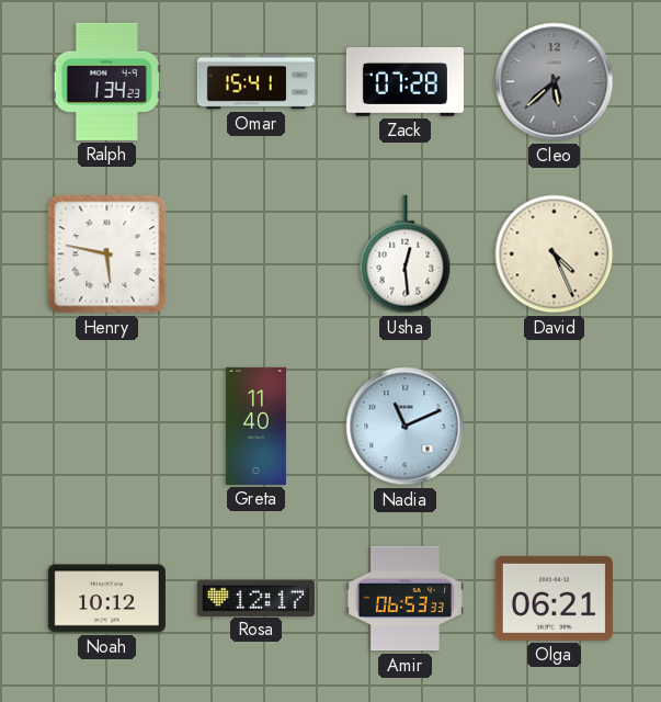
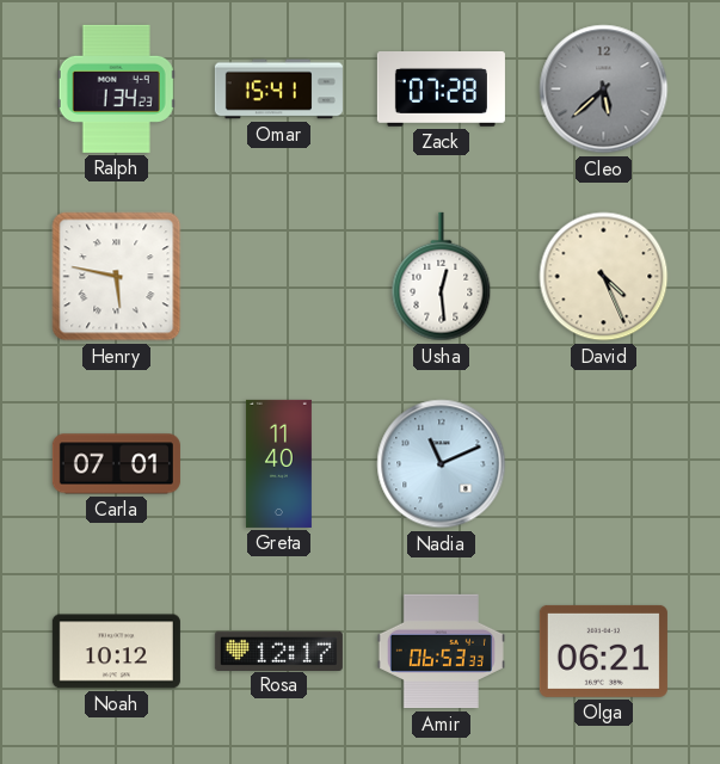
Carla: none -> 07:01
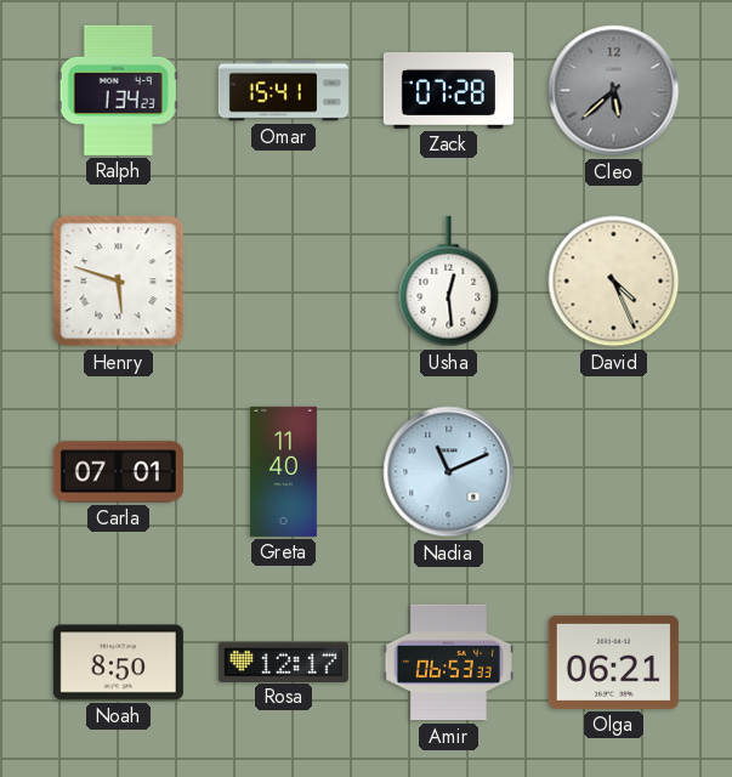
Henry: 5:47 -> 5:48
Noah: 10:12 -> 8:50
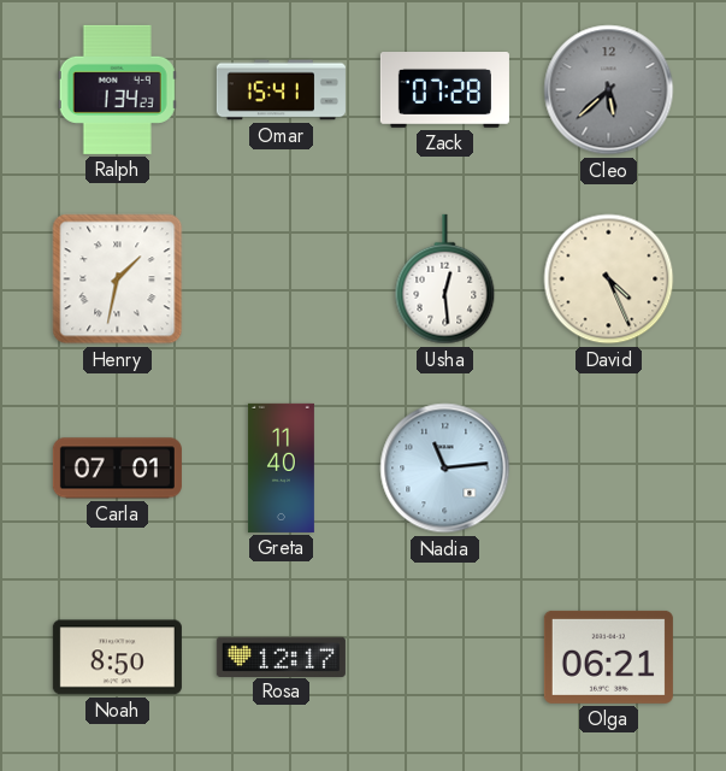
Henry: 5:48 -> 1:32
Nadia: 11:11 -> 11:14
Amir: 06:53 -> none
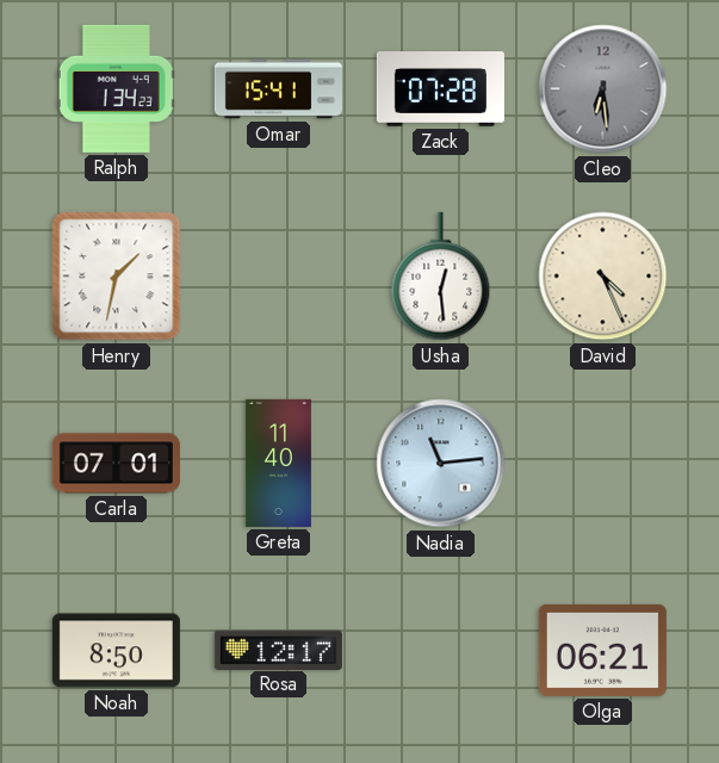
Cleo: 5:38 -> 6:29
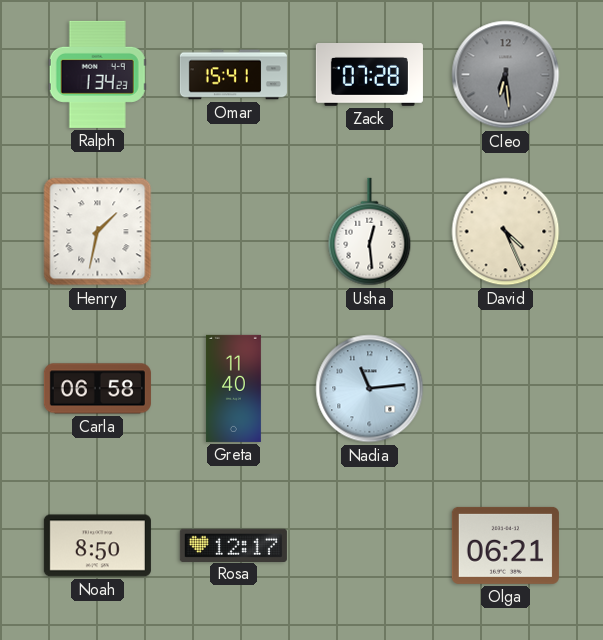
Carla: 07:01 -> 06:58
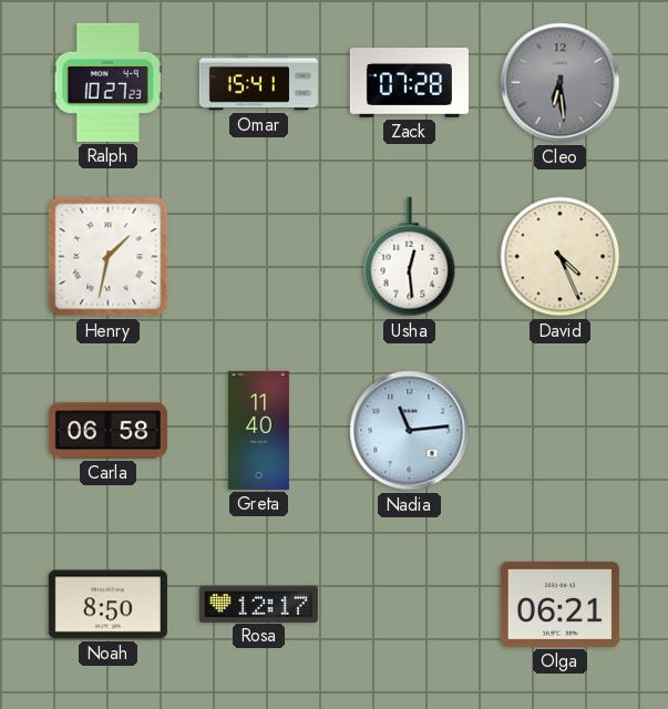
Ralph: 1:34 -> 10:27
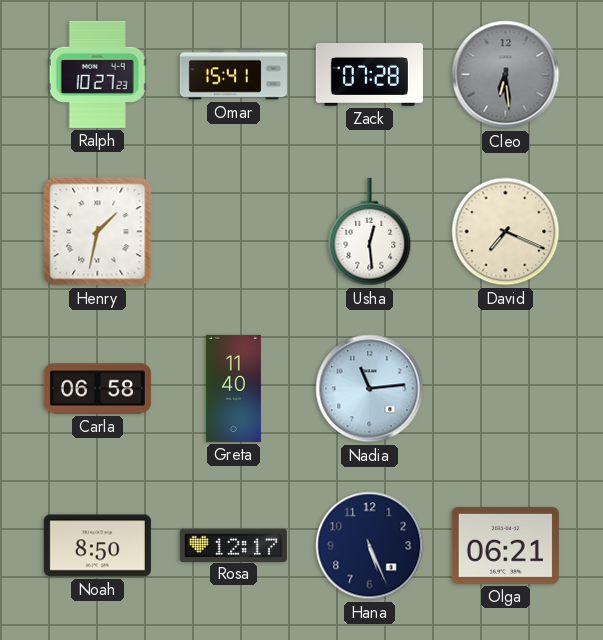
David: 4:26 -> 7:19
Hana: none -> 5:26
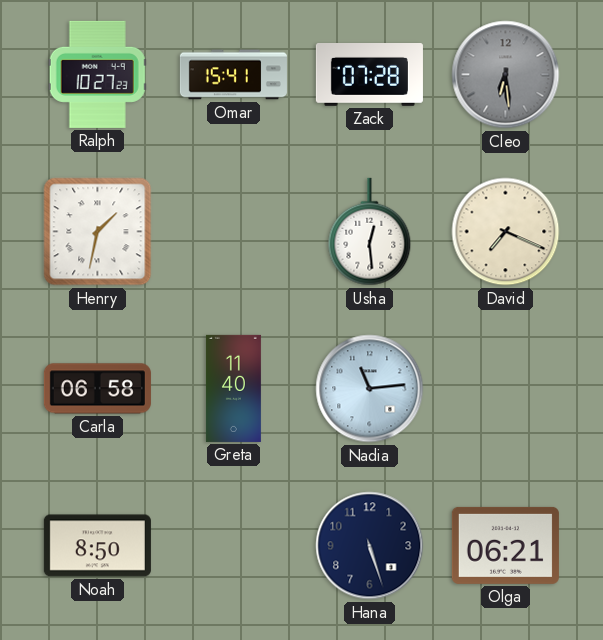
Rosa: 12:17 -> none
Hana: 5:26 -> 5:27
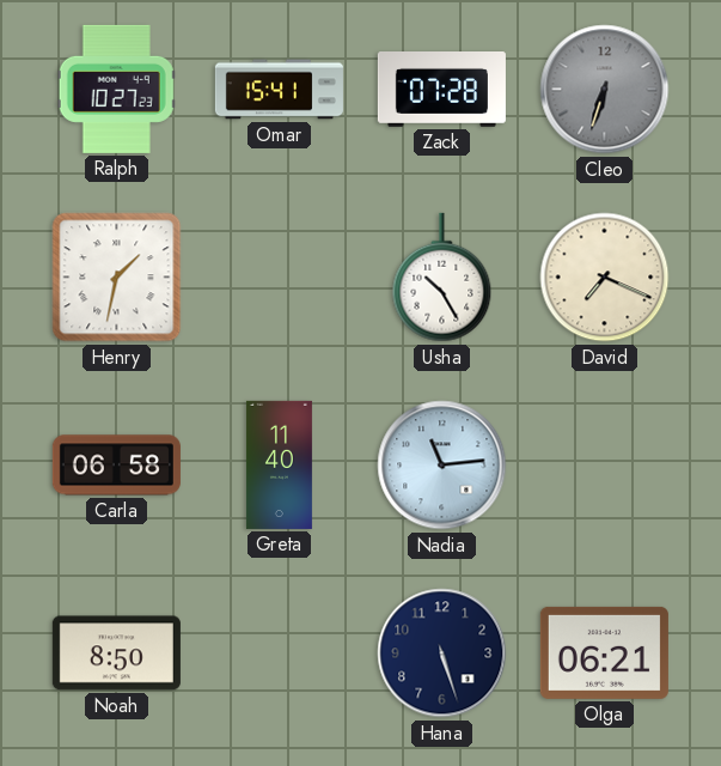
Cleo: 6:29 -> 6:33
Usha: 12:29 -> 10:25
